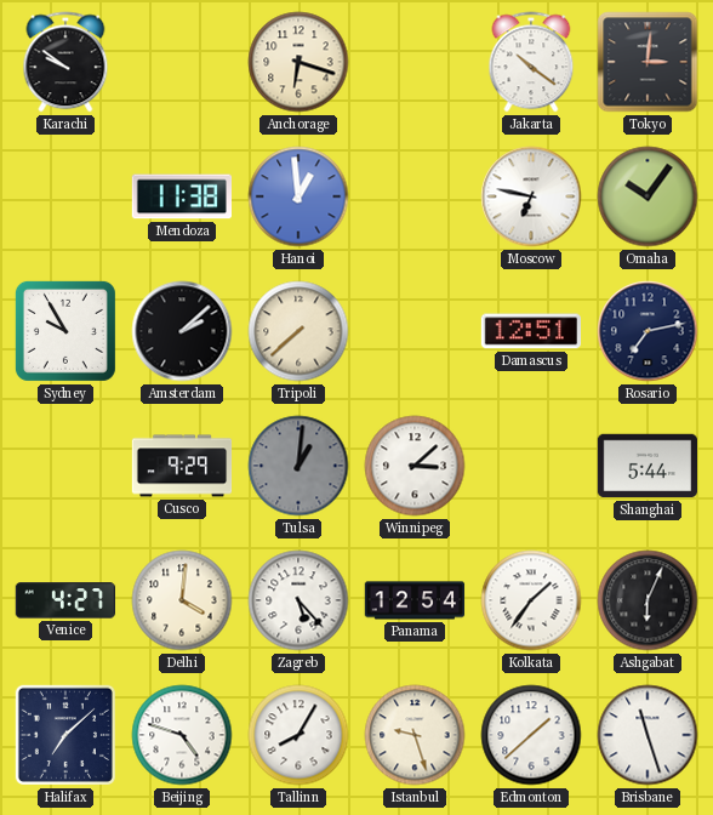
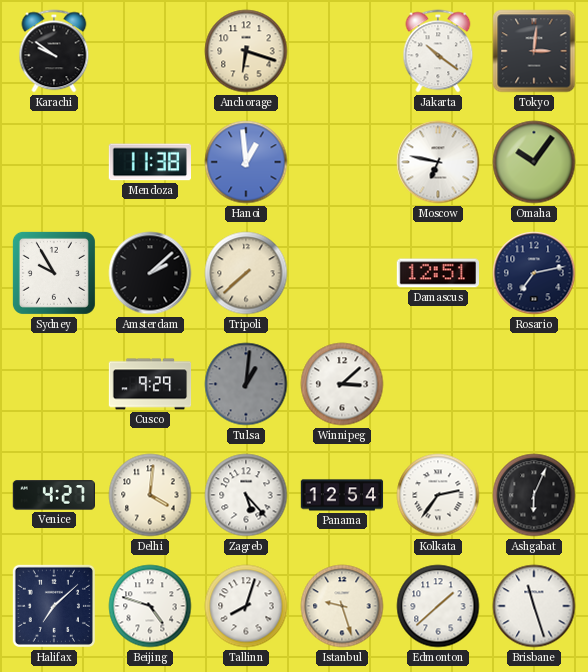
Shanghai: 5:44 -> none
Kolkata: 1:36 -> 2:36
Tallinn: 8:05 -> 8:03
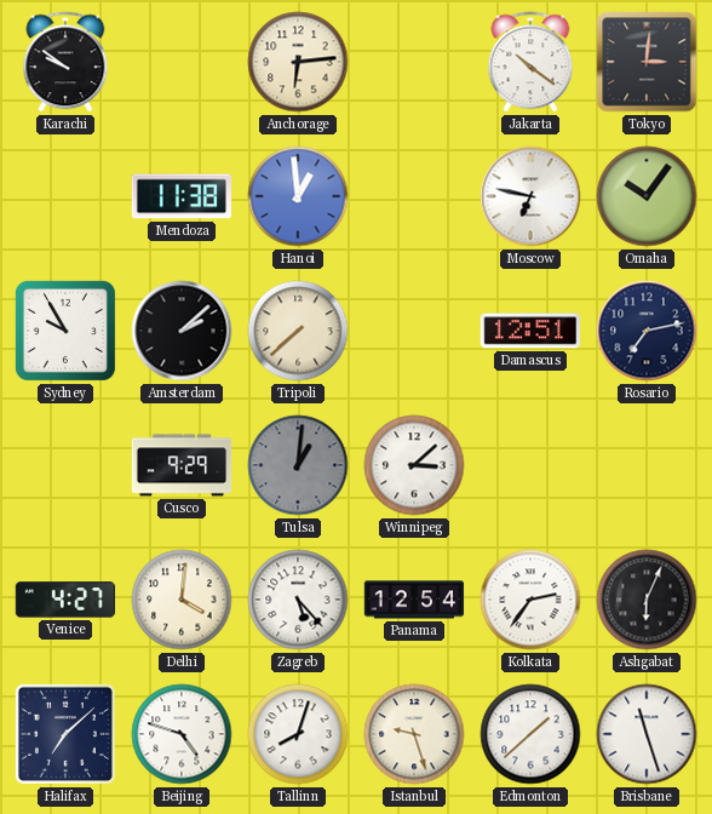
Anchorage: 6:18 -> 6:14
